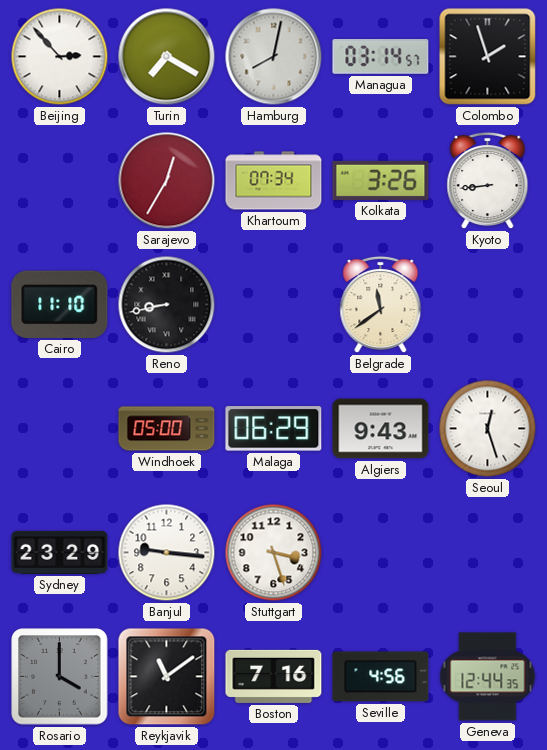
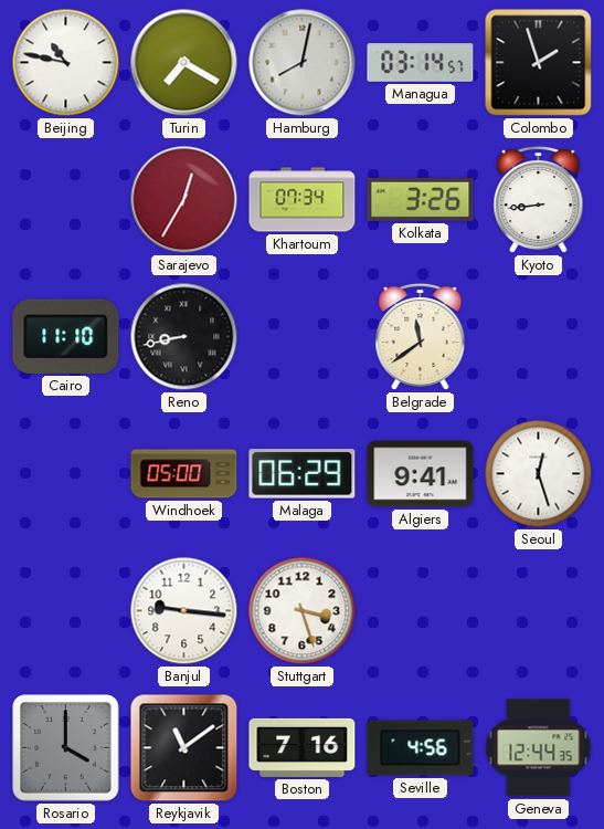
Beijing: 2:53 -> 10:47
Algiers: 9:43 -> 9:41
Sydney: 23:29 -> none
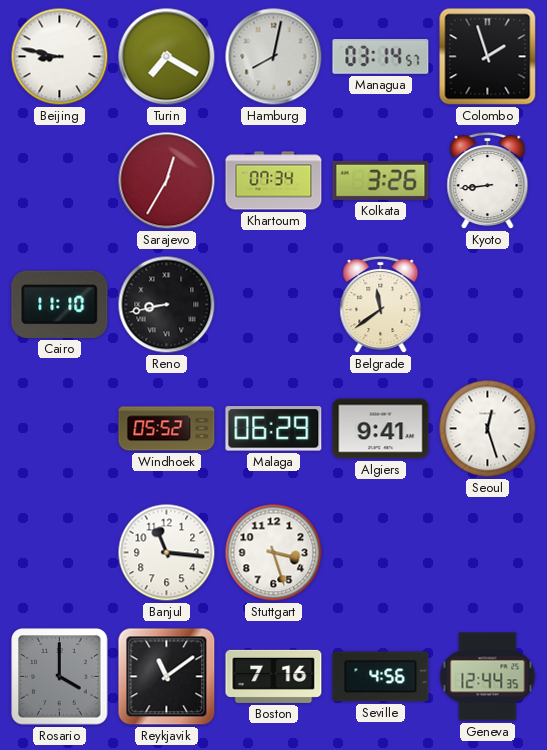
Beijing: 10:47 -> 8:47
Windhoek: 05:00 -> 05:52
Banjul: 9:16 -> 11:16
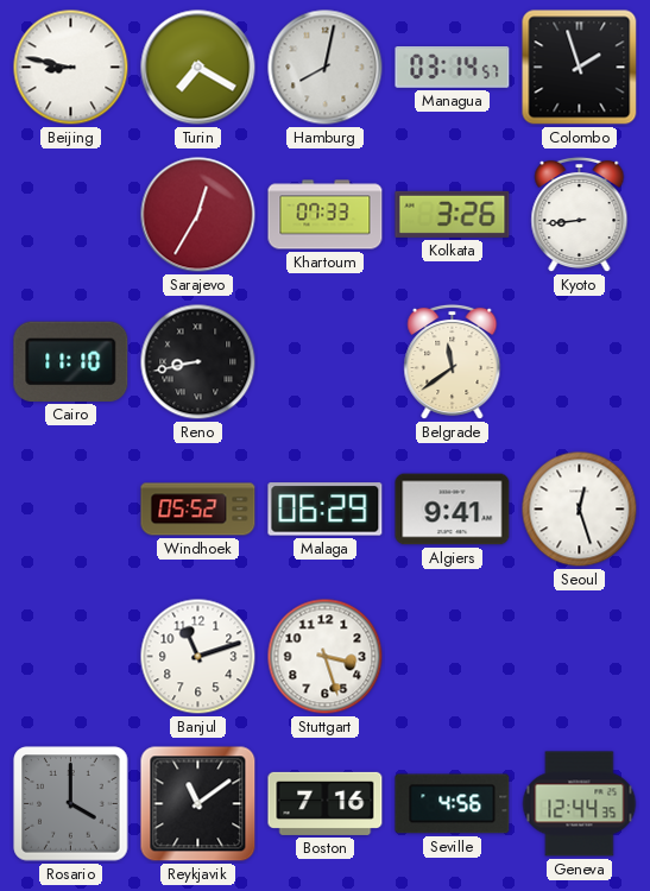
Khartoum: 07:34 -> 07:33
Banjul: 11:16 -> 11:12
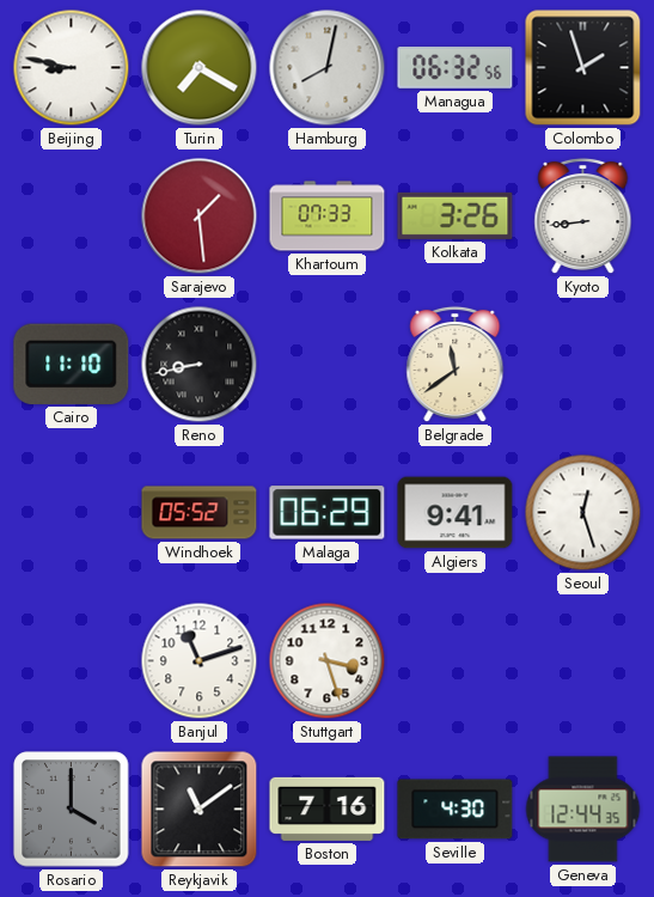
Managua: 03:14 -> 06:32
Sarajevo: 12:35 -> 1:29
Seville: 4:56 -> 4:30
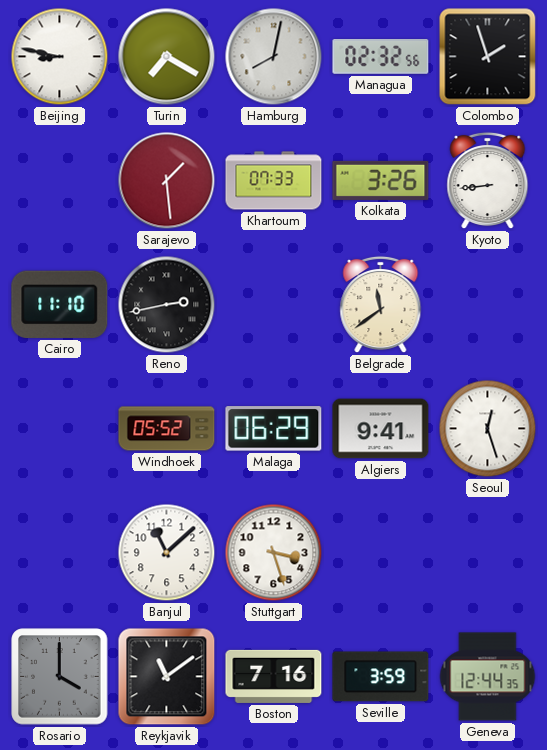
Managua: 06:32 -> 02:32
Reno: 8:43 -> 2:43
Banjul: 11:12 -> 11:08
Seville: 4:30 -> 3:59
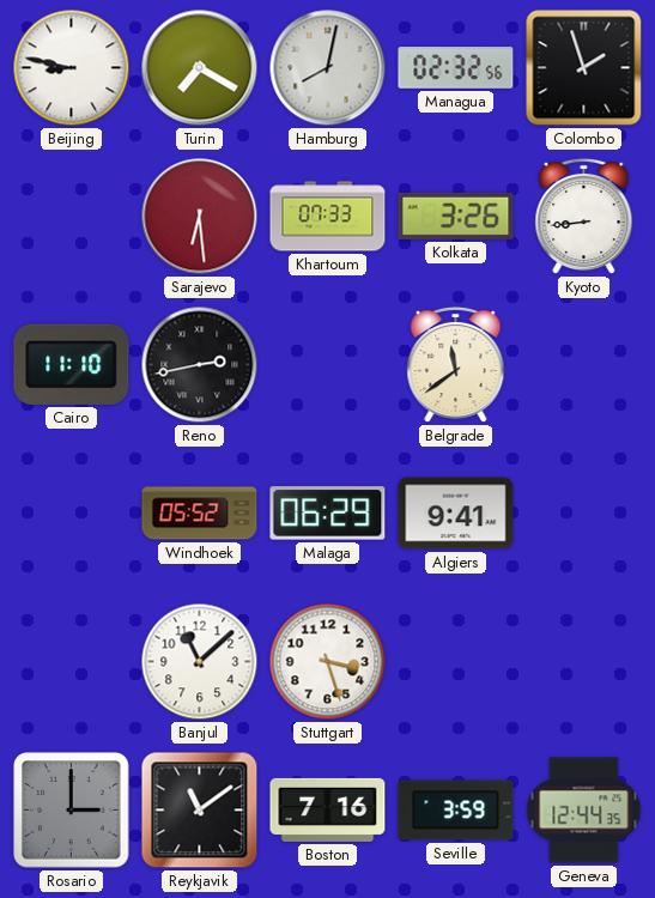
Sarajevo: 1:29 -> 6:29
Seoul: 12:27 -> none
Rosario: 4:00 -> 3:00
